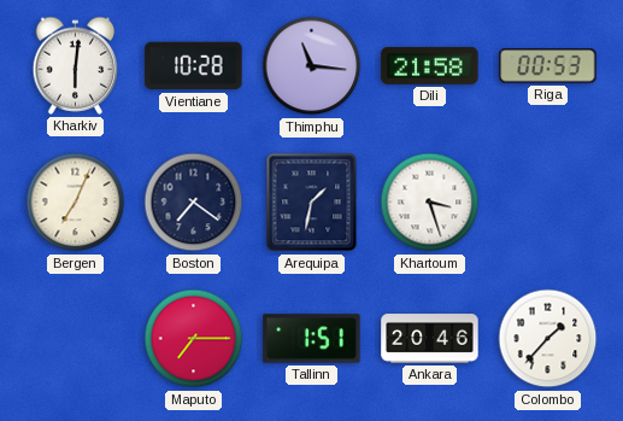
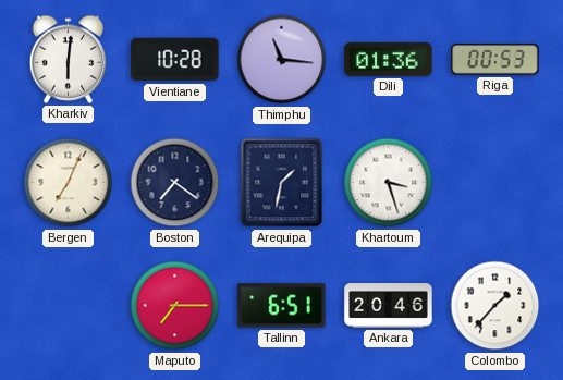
Dili: 21:58 -> 01:36
Tallinn: 1:51 -> 6:51
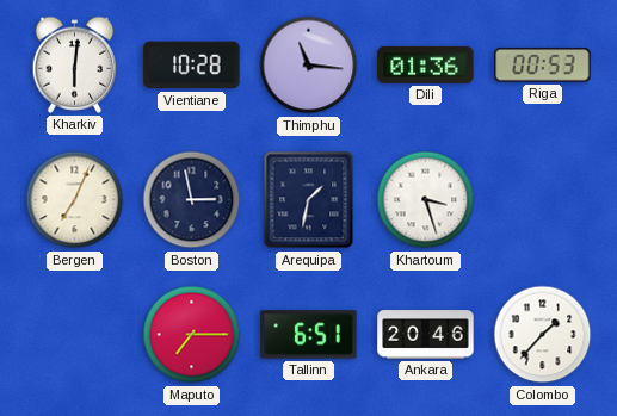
Boston: 7:21 -> 2:58
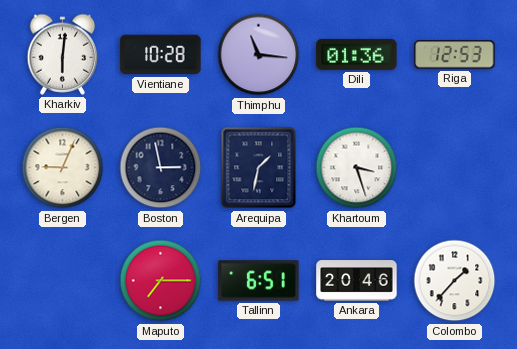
Riga: 00:53 -> 12:53
Bergen: 7:04 -> 9:04
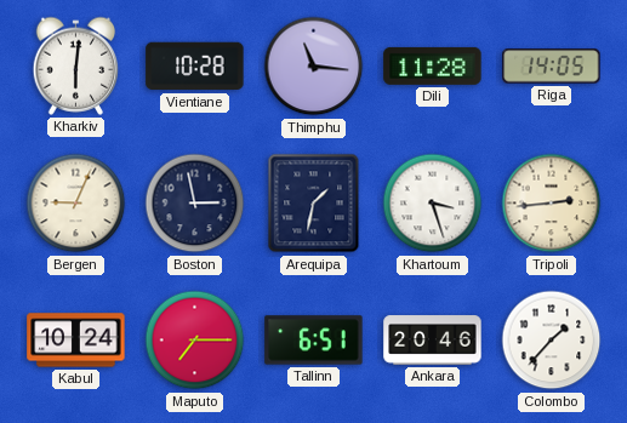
Dili: 01:36 -> 11:28
Riga: 12:53 -> 14:05
Tripoli: none -> 2:44
Kabul: none -> 10:24
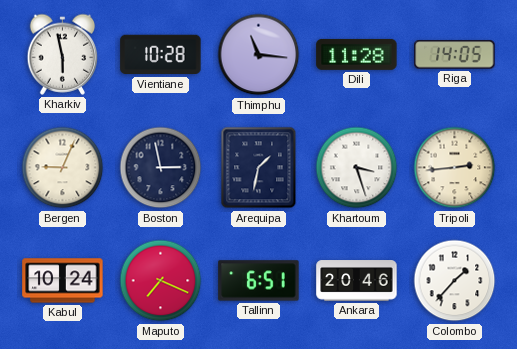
Kharkiv: 6:01 -> 5:58
Maputo: 7:15 -> 7:19
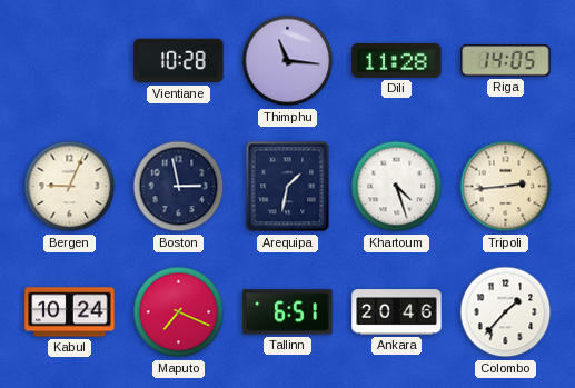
Kharkiv: 5:58 -> none
Khartoum: 3:27 -> 4:27
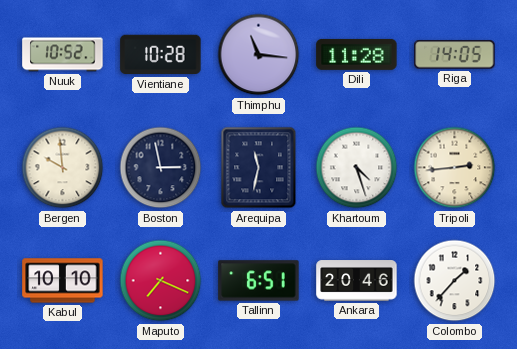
Nuuk: none -> 10:52
Bergen: 9:04 -> 9:59
Arequipa: 1:32 -> 11:32
Kabul: 10:24 -> 10:10
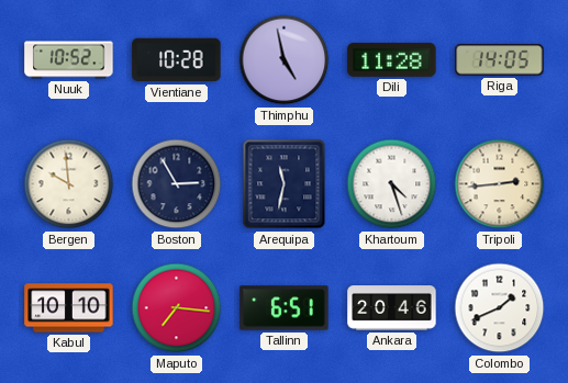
Thimphu: 11:16 -> 4:58
Boston: 2:58 -> 2:55
Maputo: 7:19 -> 7:16
Colombo: 1:37 -> 1:41
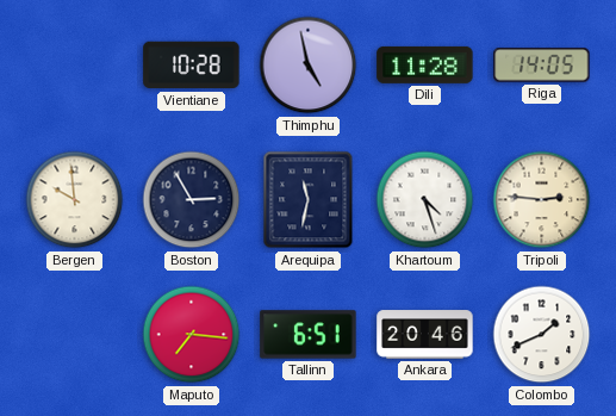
Nuuk: 10:52 -> none
Tripoli: 2:44 -> 2:46
Kabul: 10:10 -> none
